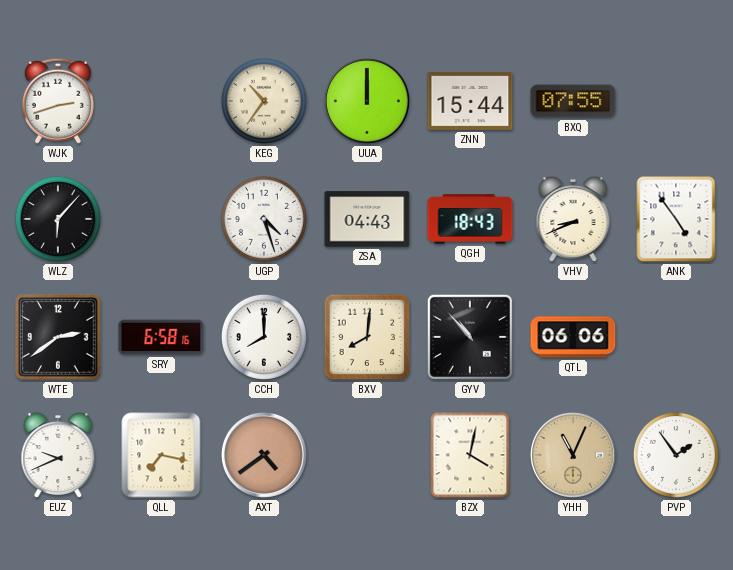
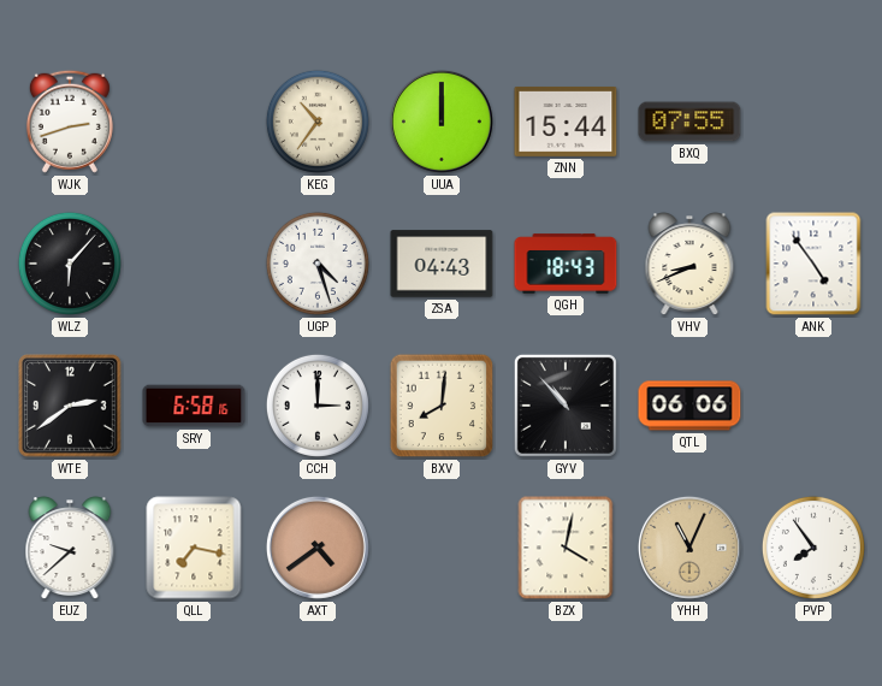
CCH: 8:00 -> 3:00
EUZ: 9:41 -> 9:38
PVP: 1:54 -> 7:54
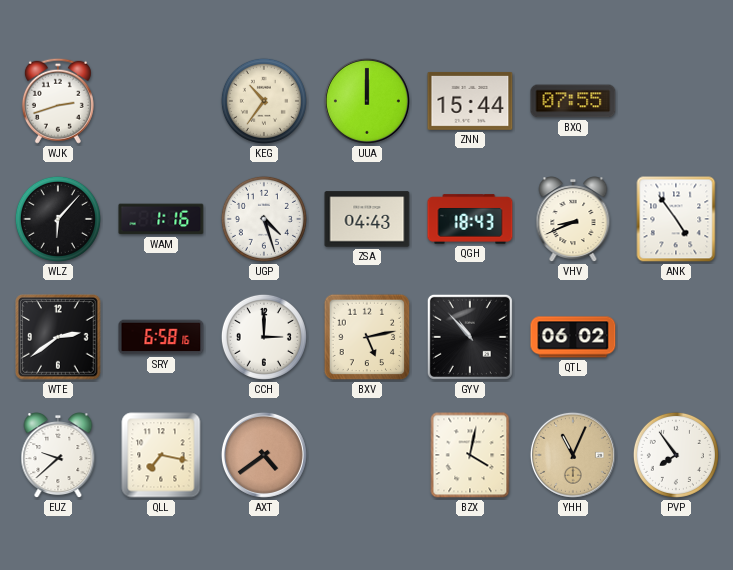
WAM: none -> 1:16
BXV: 8:01 -> 5:13
QTL: 06:06 -> 06:02
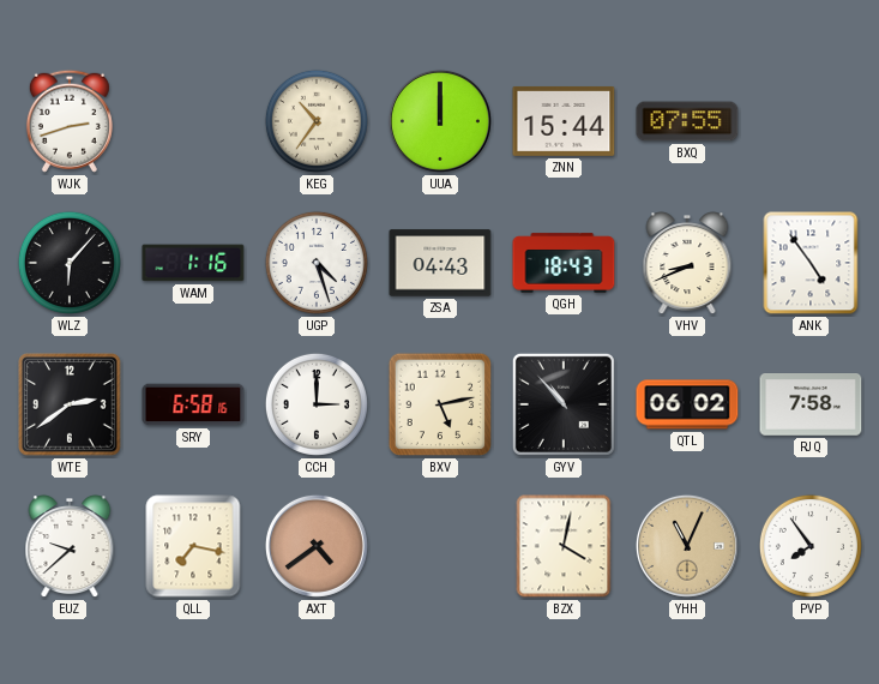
RJQ: none -> 7:58
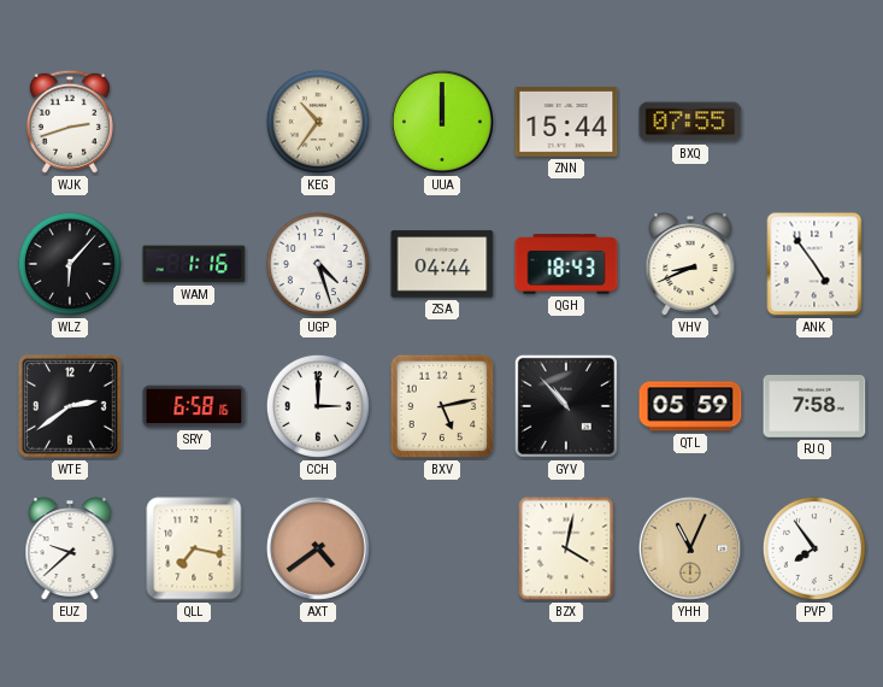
ZSA: 04:43 -> 04:44
QTL: 06:02 -> 05:59
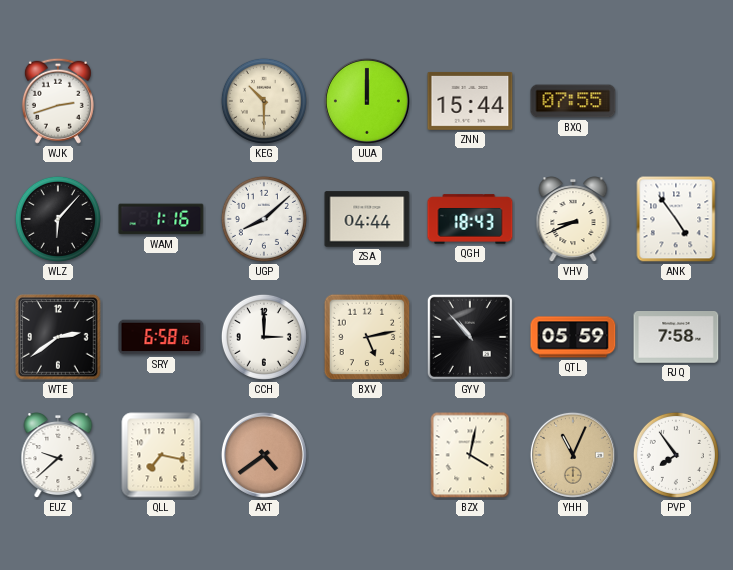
KEG: 10:36 -> 10:30
UGP: 4:27 -> 8:08
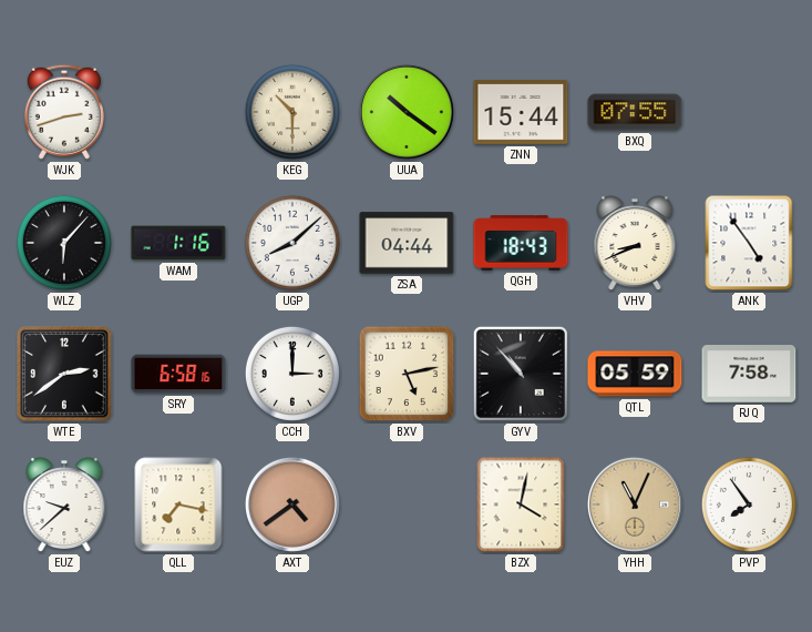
UUA: 12:00 -> 10:21
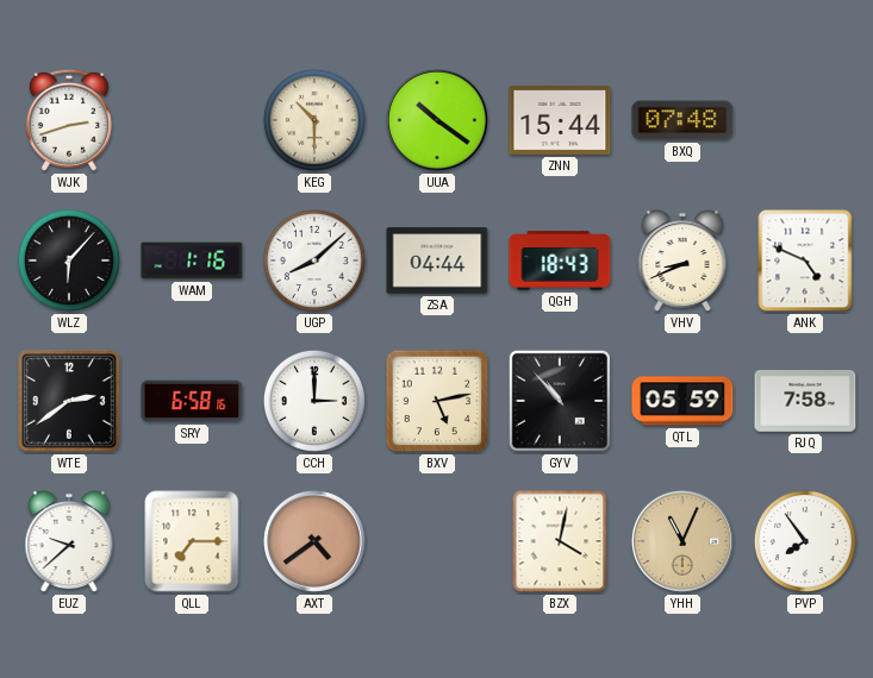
BXQ: 07:55 -> 07:48
ANK: 4:54 -> 4:49
QLL: 7:17 -> 7:15
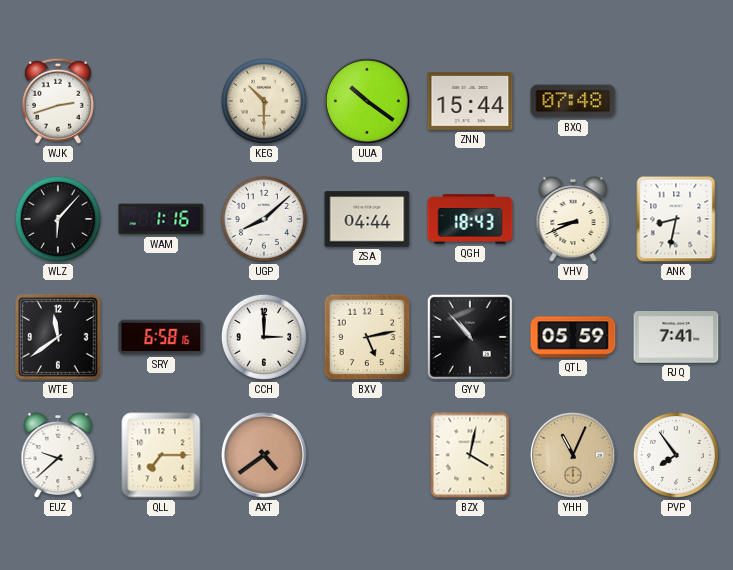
ANK: 4:49 -> 8:32
WTE: 2:39 -> 11:39
RJQ: 7:58 -> 7:41
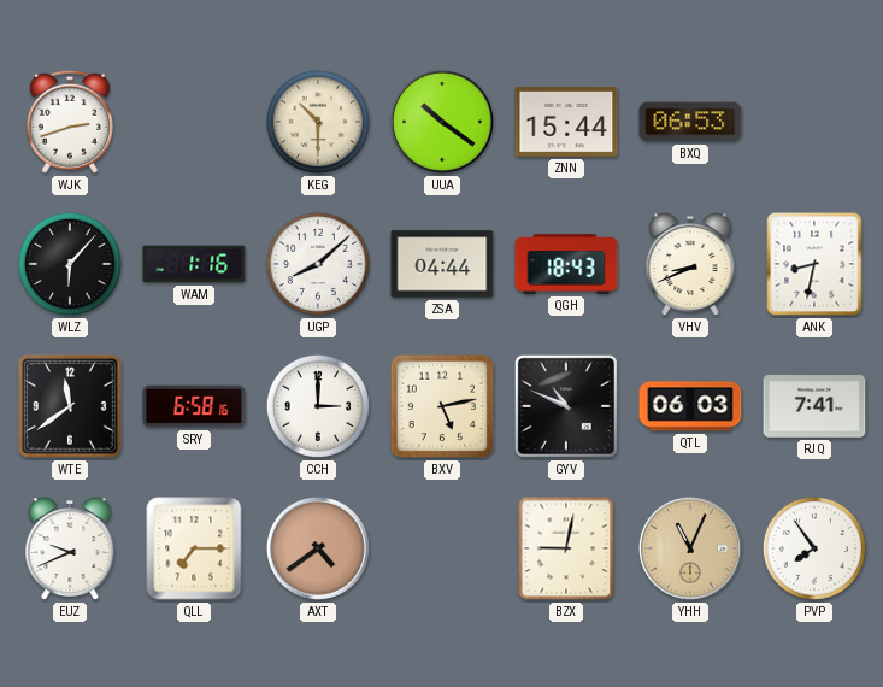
BXQ: 07:48 -> 06:53
GYV: 10:53 -> 10:49
QTL: 05:59 -> 06:03
EUZ: 9:38 -> 9:41
BZX: 4:02 -> 9:02
